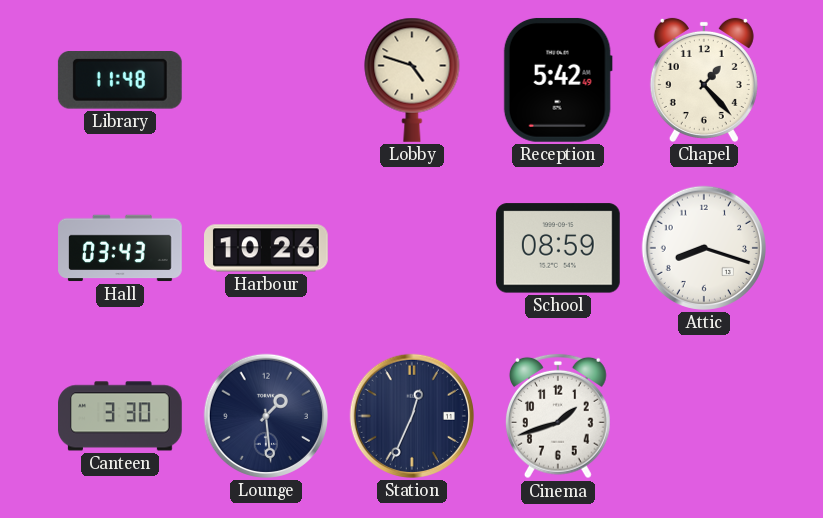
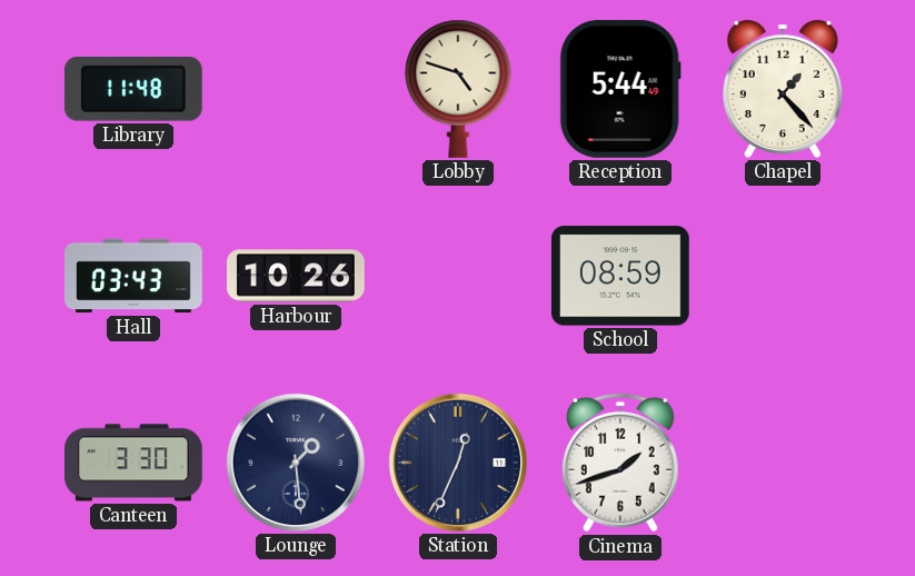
Reception: 5:42 -> 5:44
Attic: 8:18 -> none
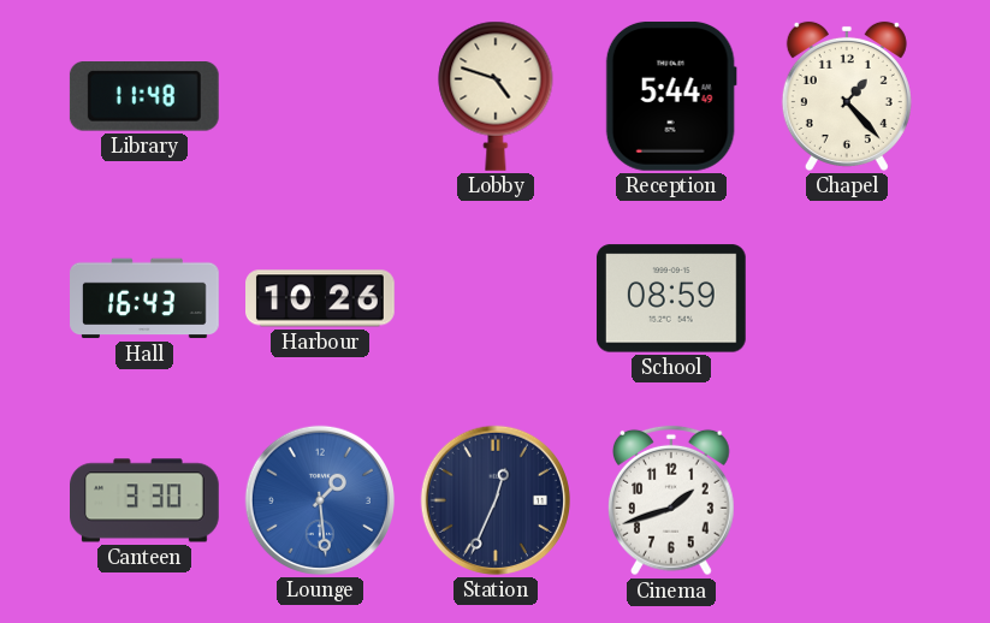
Hall: 03:43 -> 16:43
Lounge dial: navy -> blue
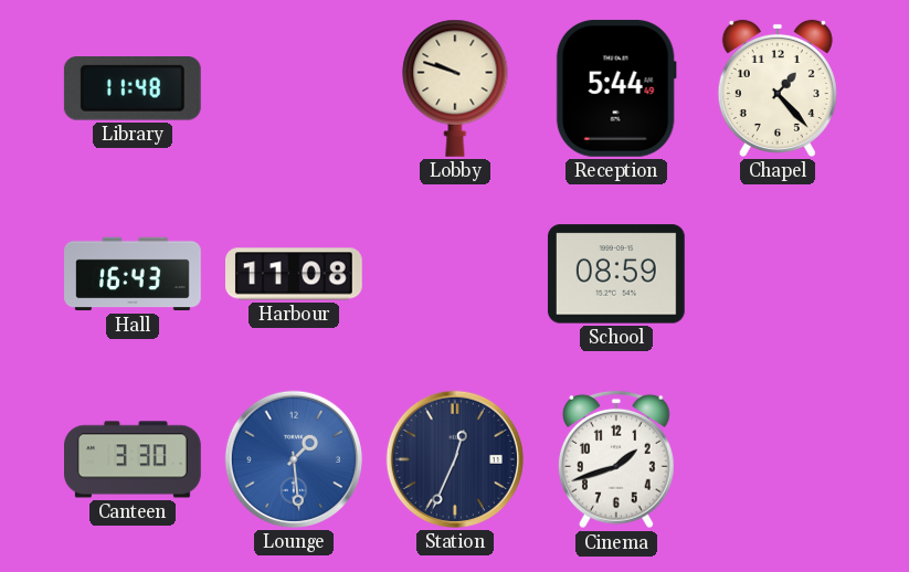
Lobby: 4:48 -> 9:48
Harbour: 10:26 -> 11:08
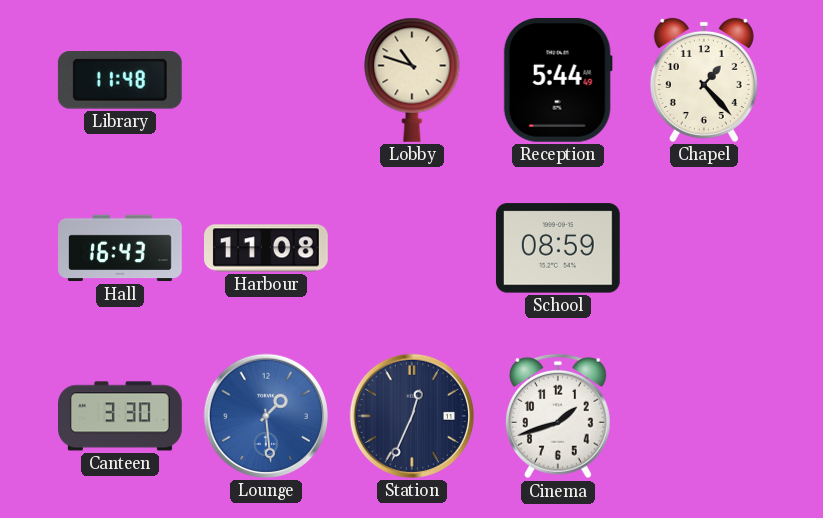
Lobby: 9:48 -> 10:48
